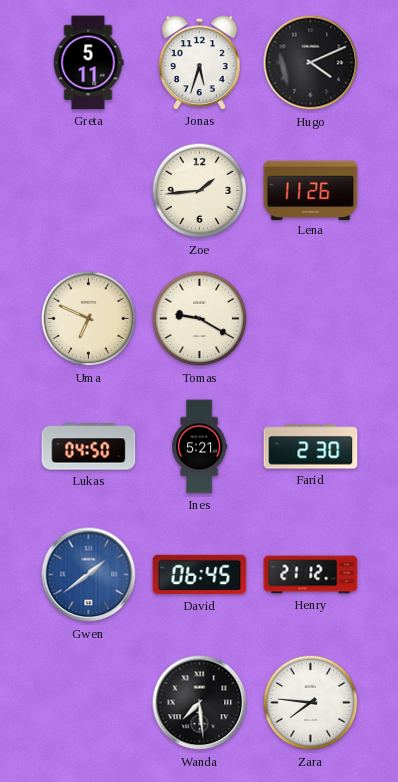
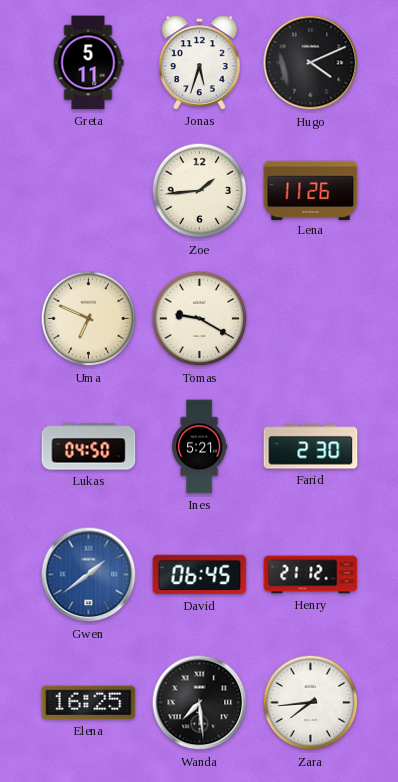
Elena: none -> 16:25
Zara: 7:46 -> 7:44
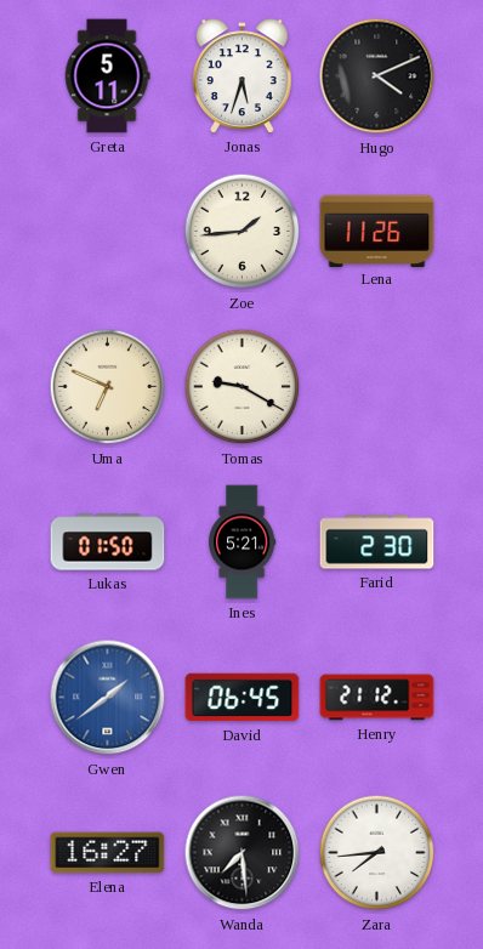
Lukas: 04:50 -> 01:50
Elena: 16:25 -> 16:27
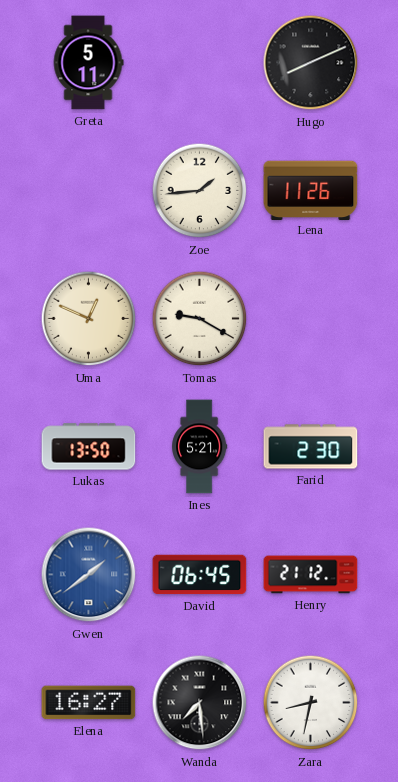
Jonas: 5:33 -> none
Hugo: 4:11 -> 8:11
Uma: 6:49 -> 12:49
Lukas: 01:50 -> 13:50
Zara: 7:44 -> 8:32
